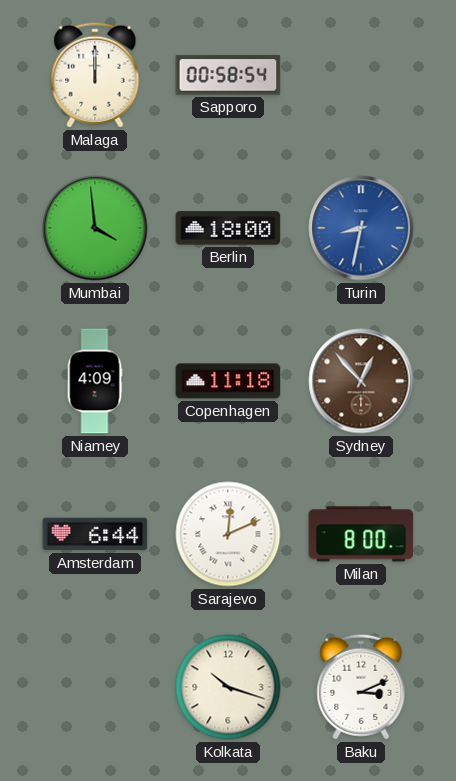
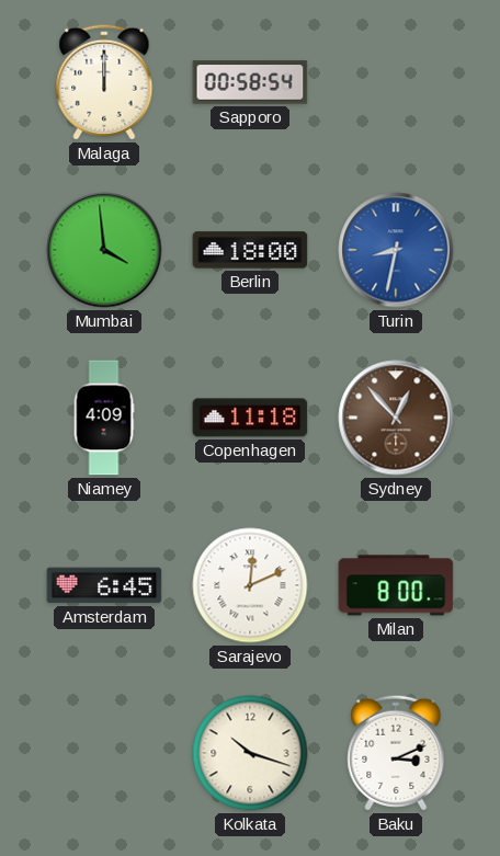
Amsterdam: 6:44 -> 6:45
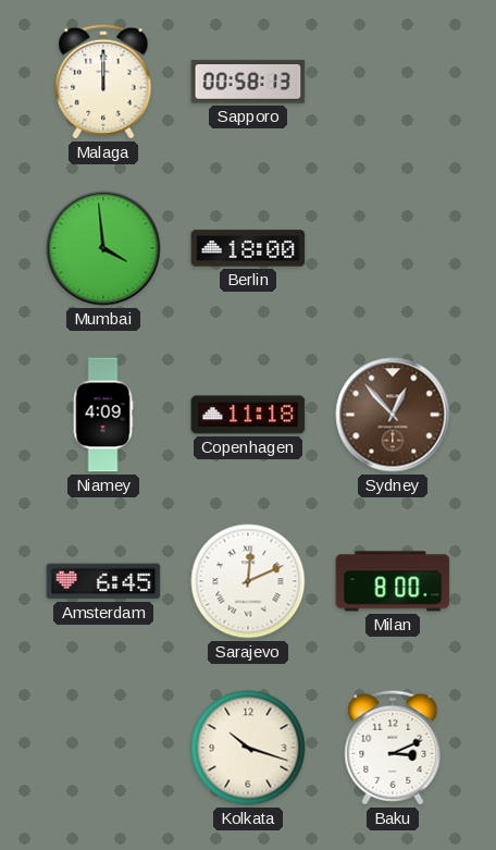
Sapporo: 00:58:54 -> 00:58:13
Turin: 8:32 -> none
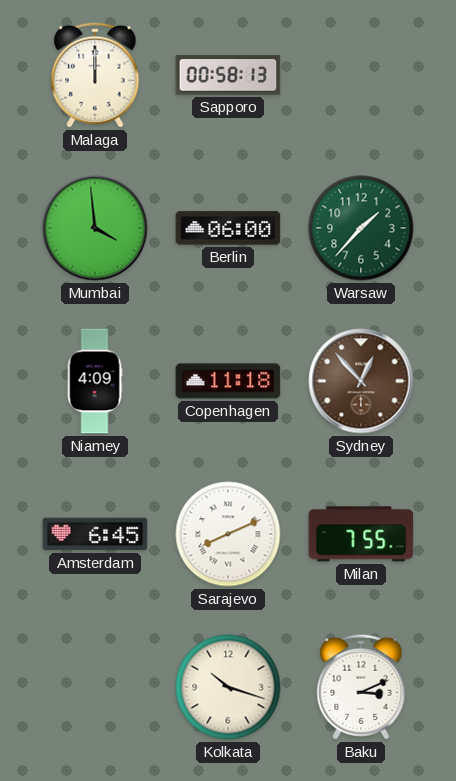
Berlin: 18:00 -> 06:00
Warsaw: none -> 1:37
Sarajevo: 12:11 -> 8:11
Milan: 8:00 -> 7:55
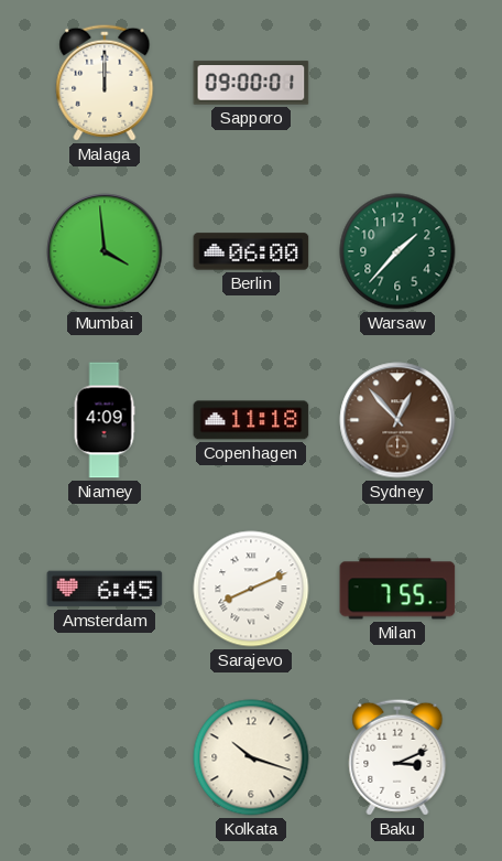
Sapporo: 00:58 -> 09:00
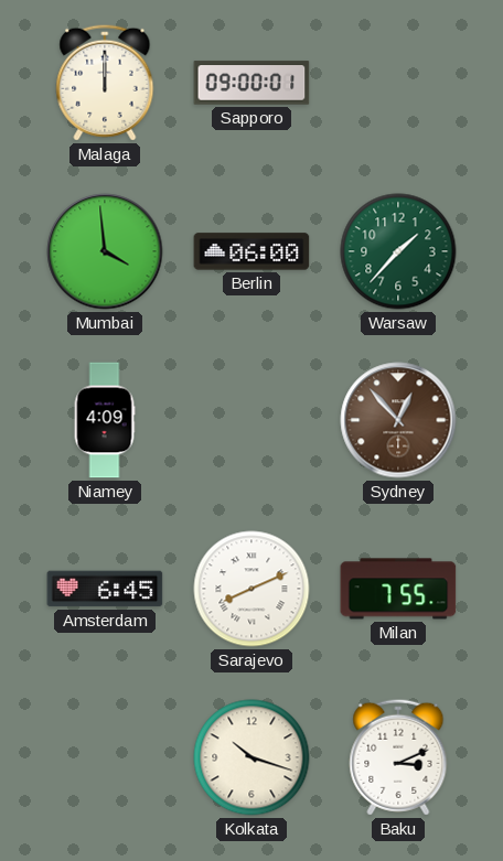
Copenhagen: 11:18 -> none
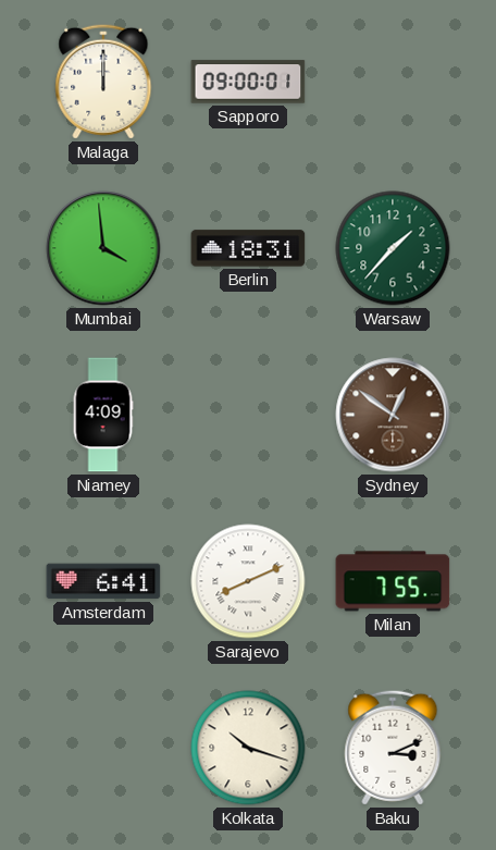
Berlin: 06:00 -> 18:31
Sydney: 12:53 -> 12:51
Amsterdam: 6:45 -> 6:41
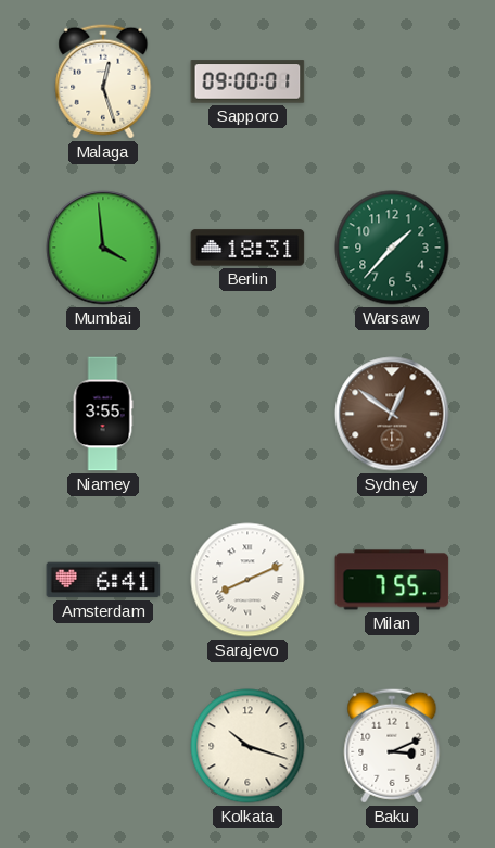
Malaga: 12:00 -> 12:27
Niamey: 4:09 -> 3:55
